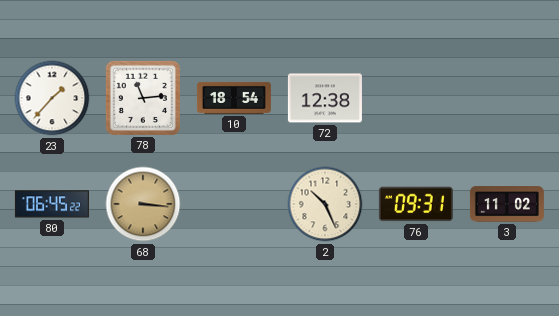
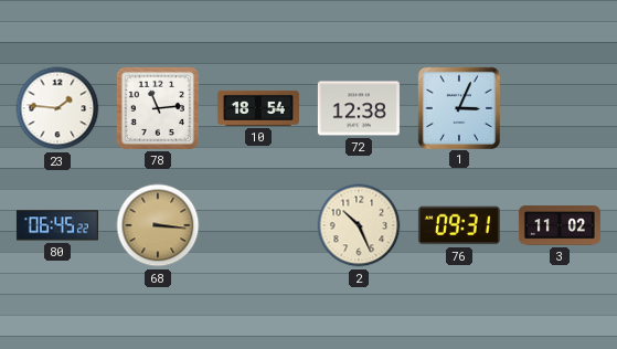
23: 1:37 -> 1:46
1: none -> 3:04
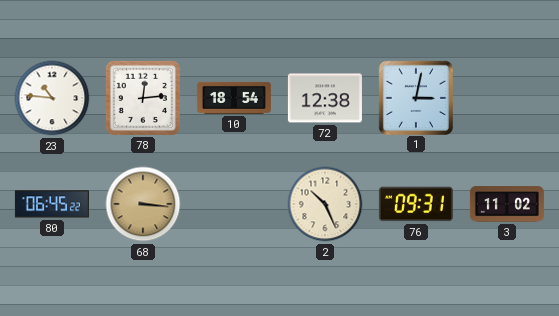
23: 1:46 -> 10:46
78: 11:14 -> 12:14
1: 3:04 -> 3:02
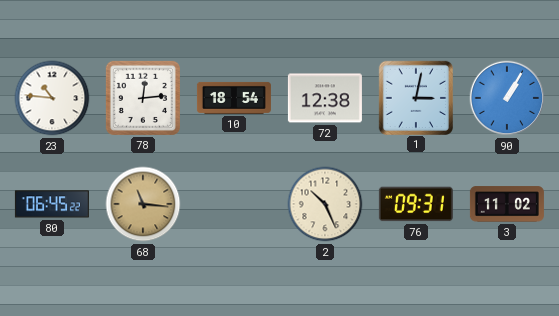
90: none -> 1:05
68: 3:16 -> 11:16
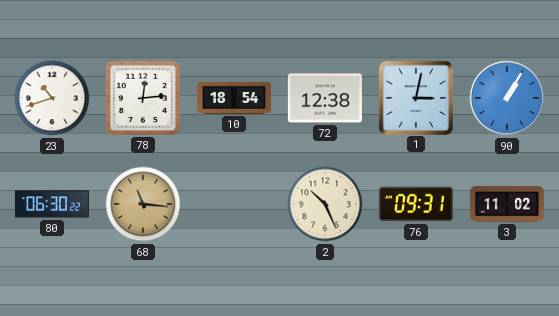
23: 10:46 -> 10:42
80: 06:45 -> 06:30
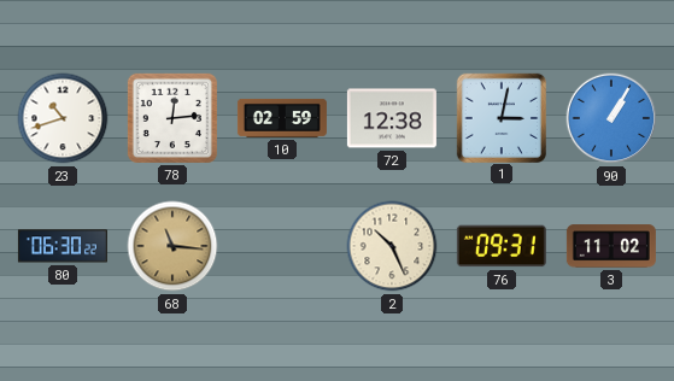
10: 18:54 -> 02:59
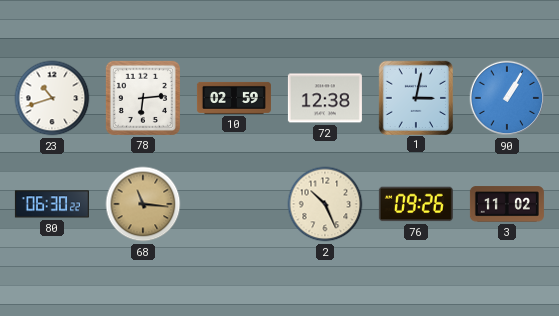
78: 12:14 -> 6:14
76: 09:31 -> 09:26
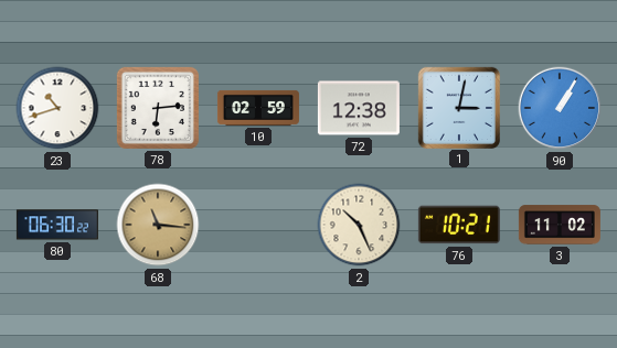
76: 09:26 -> 10:21
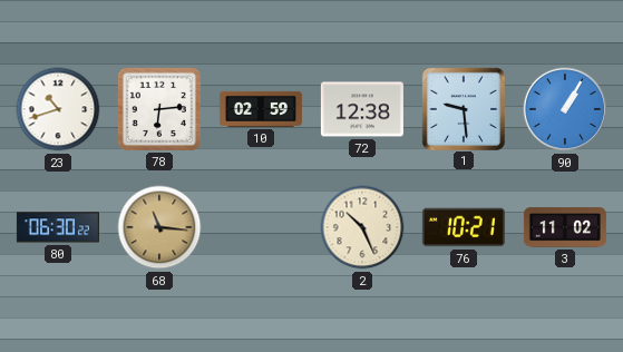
1: 3:02 -> 9:29
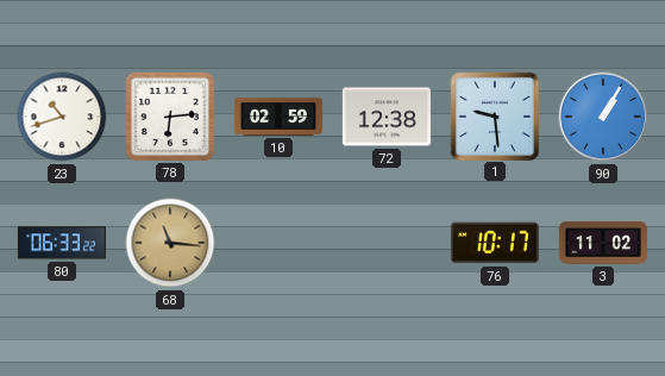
80: 06:30 -> 06:33
2: 10:26 -> none
76: 10:21 -> 10:17
